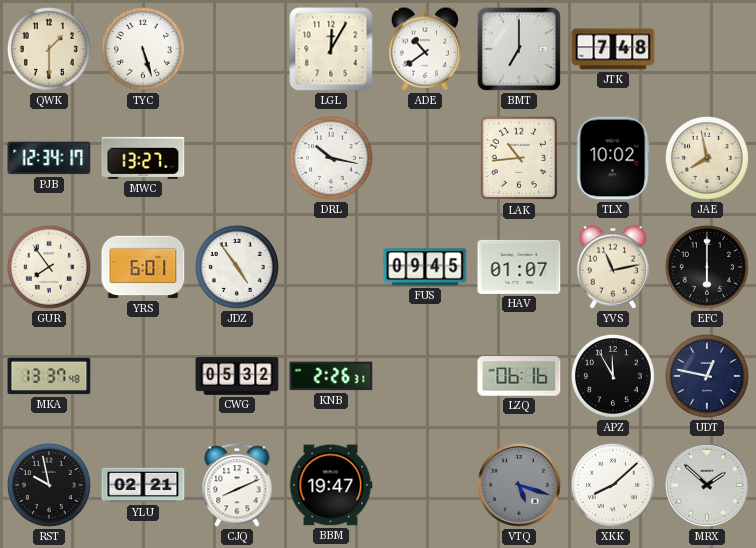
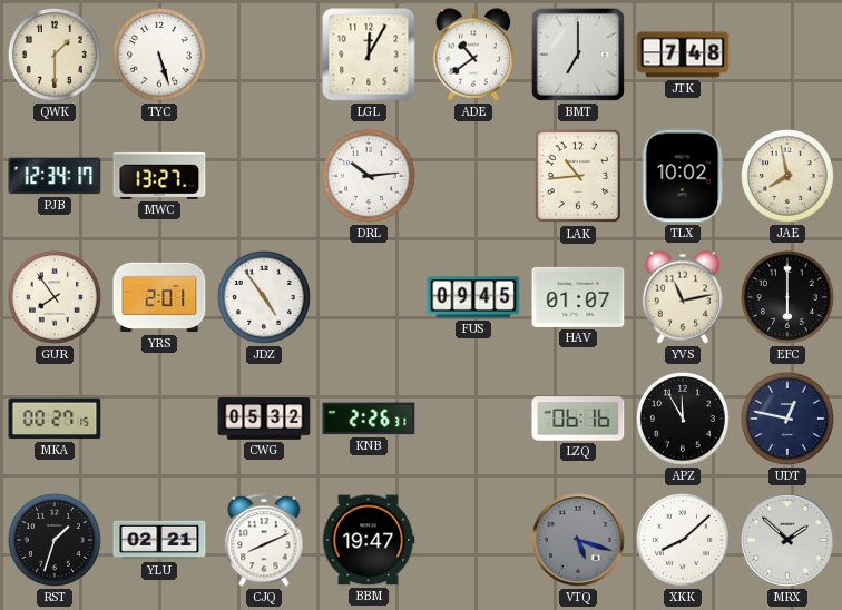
DRL: 10:17 -> 10:14
YRS: 6:01 -> 2:01
MKA: 13:37 -> 00:27
RST: 9:58 -> 1:33
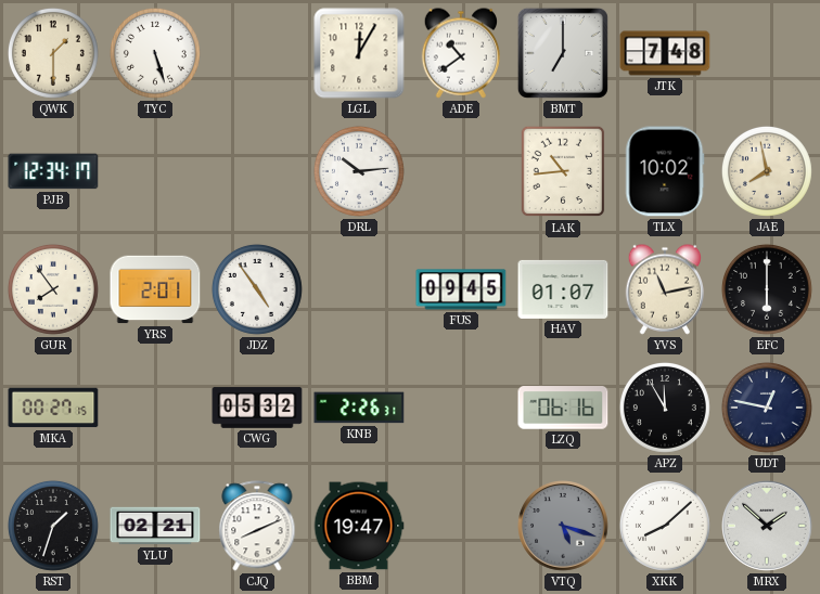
MWC: 13:27 -> none
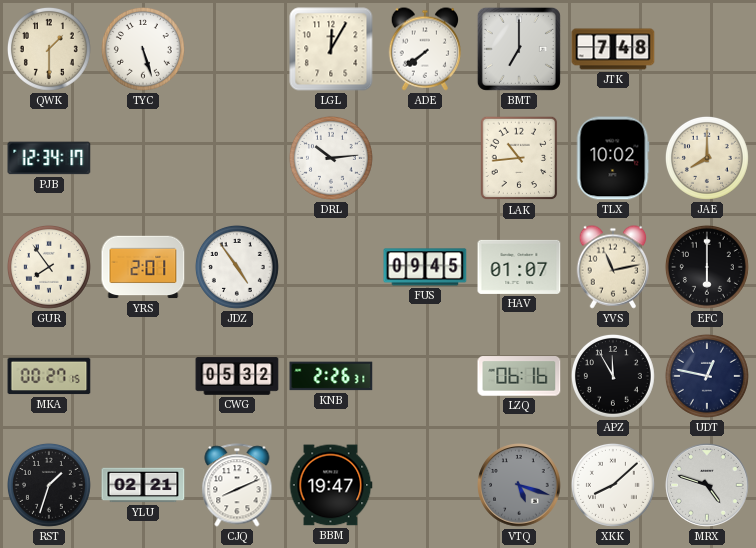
ADE: 10:39 -> 7:39
JAE: 7:58 -> 8:00
MRX: 1:52 -> 4:48
